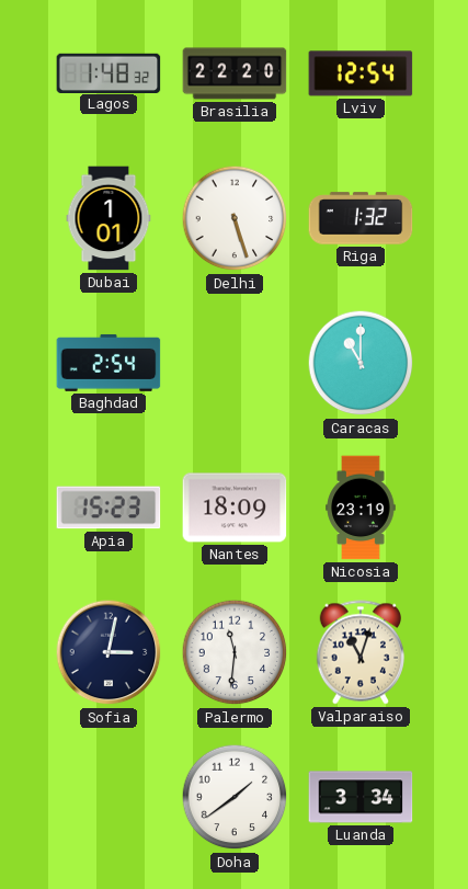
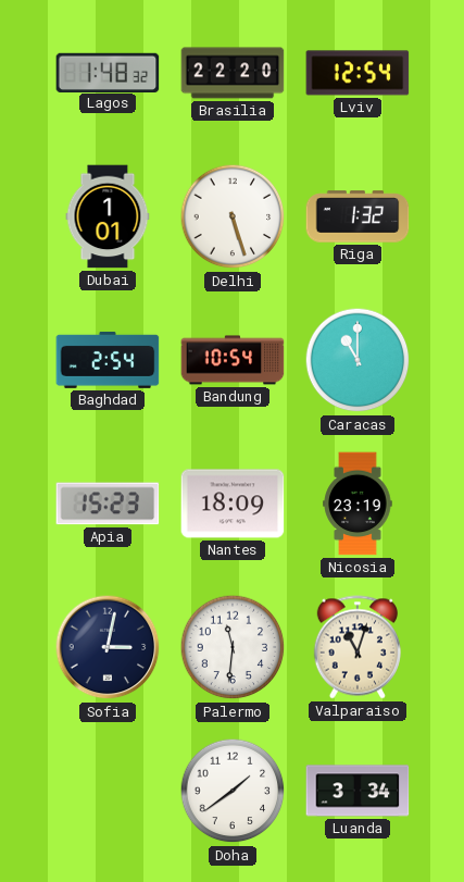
Bandung: none -> 10:54
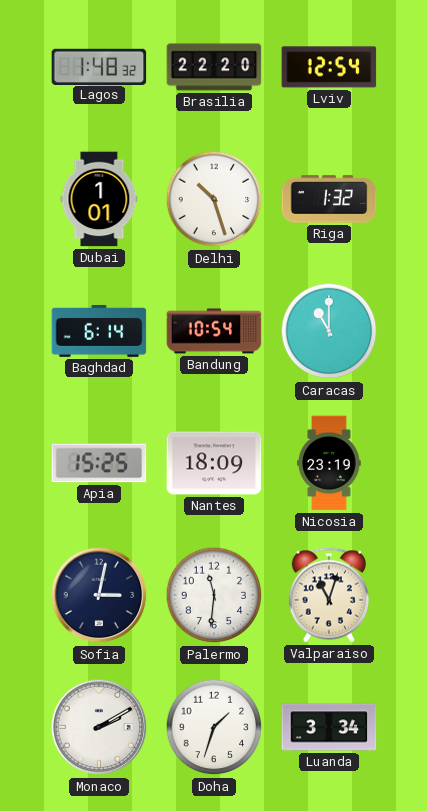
Delhi: 5:27 -> 10:27
Baghdad: 2:54 -> 6:14
Apia: 15:23 -> 15:25
Monaco: none -> 2:10
Doha: 1:39 -> 1:33
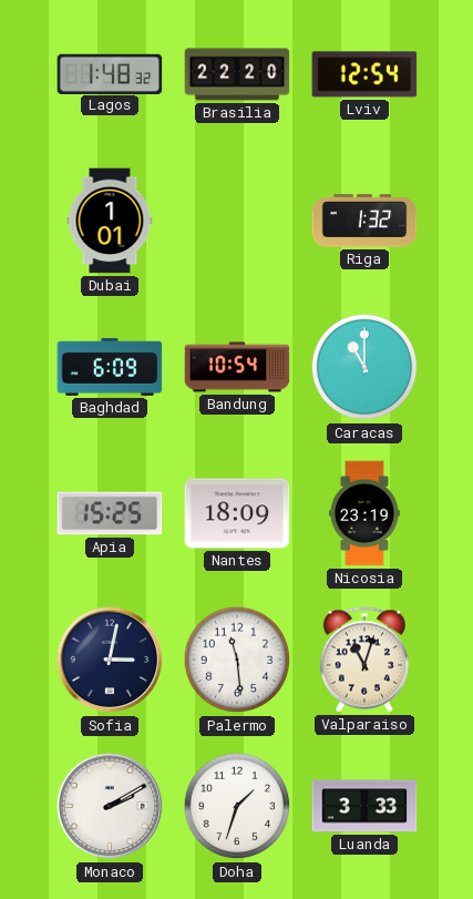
Delhi: 10:27 -> none
Baghdad: 6:14 -> 6:09
Palermo: 11:31 -> 11:29
Luanda: 3:34 -> 3:33
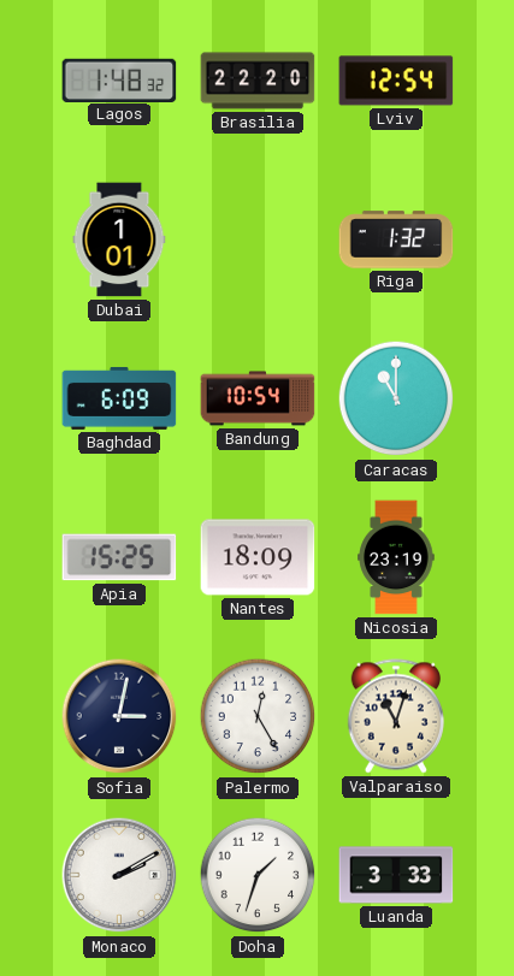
Palermo: 11:29 -> 12:25
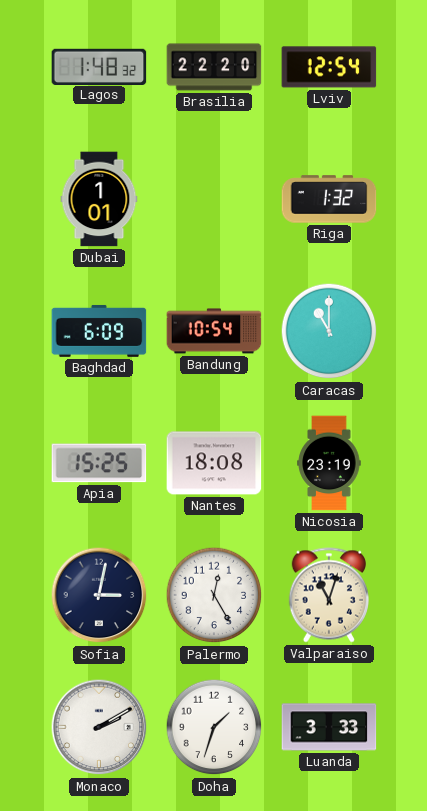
Nantes: 18:09 -> 18:08
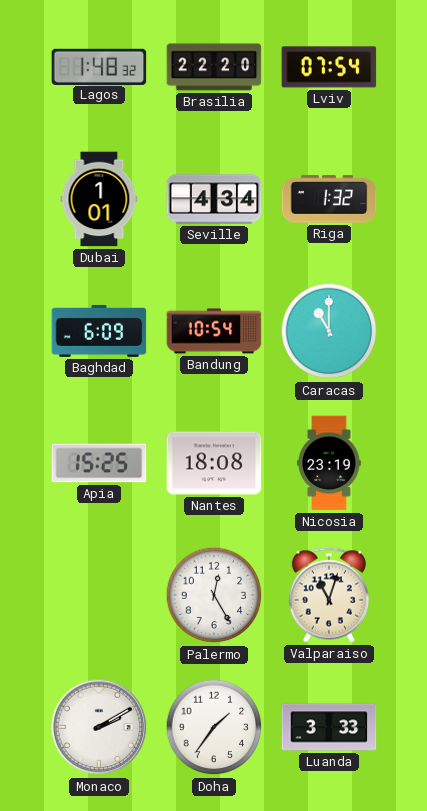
Lviv: 12:54 -> 07:54
Seville: none -> 4:34
Sofia: 3:02 -> none
Doha: 1:33 -> 1:36
